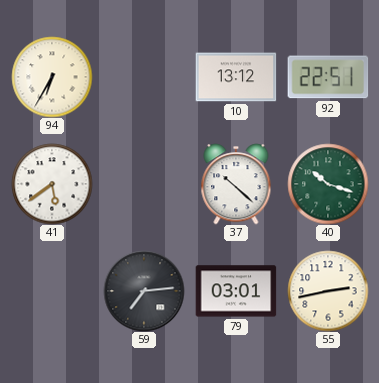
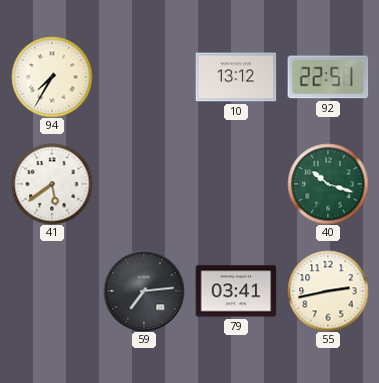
94: 6:35 -> 7:35
37: 10:22 -> none
79: 03:01 -> 03:41
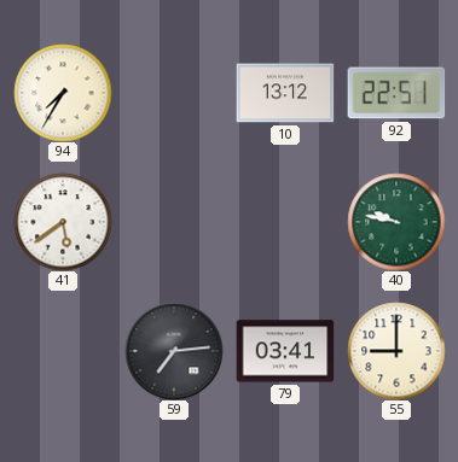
40: 10:18 -> 9:47
55: 2:43 -> 9:00
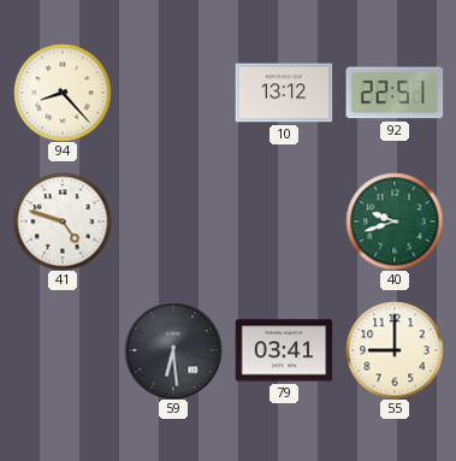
94: 7:35 -> 8:23
41: 5:39 -> 4:48
40: 9:47 -> 9:42
59: 7:14 -> 6:29
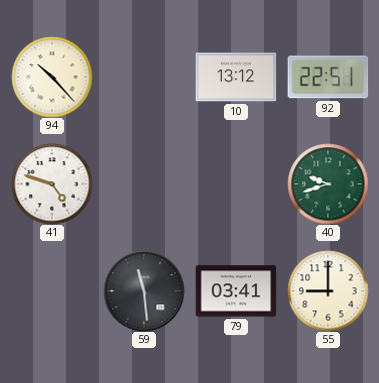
94: 8:23 -> 10:23
59: 6:29 -> 11:29
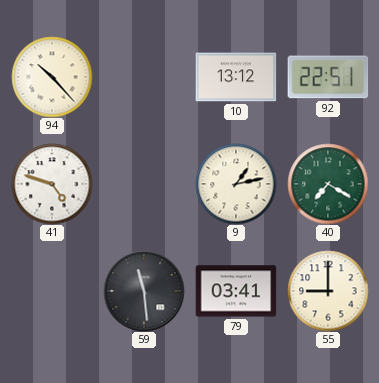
9: none -> 1:13
40: 9:42 -> 7:20
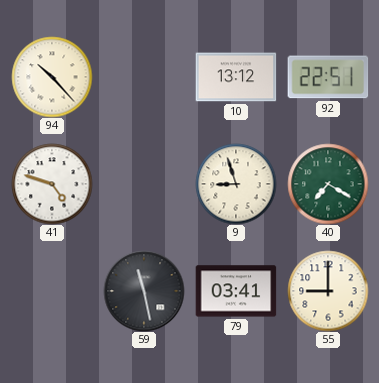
9: 1:13 -> 8:57
59: 11:29 -> 11:28
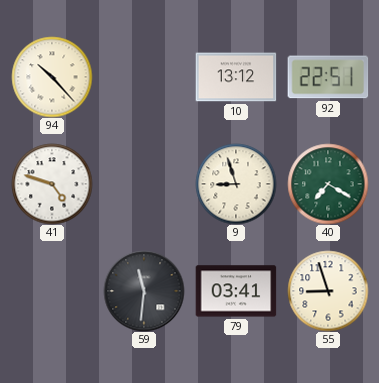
59: 11:28 -> 11:31
55: 9:00 -> 8:57
